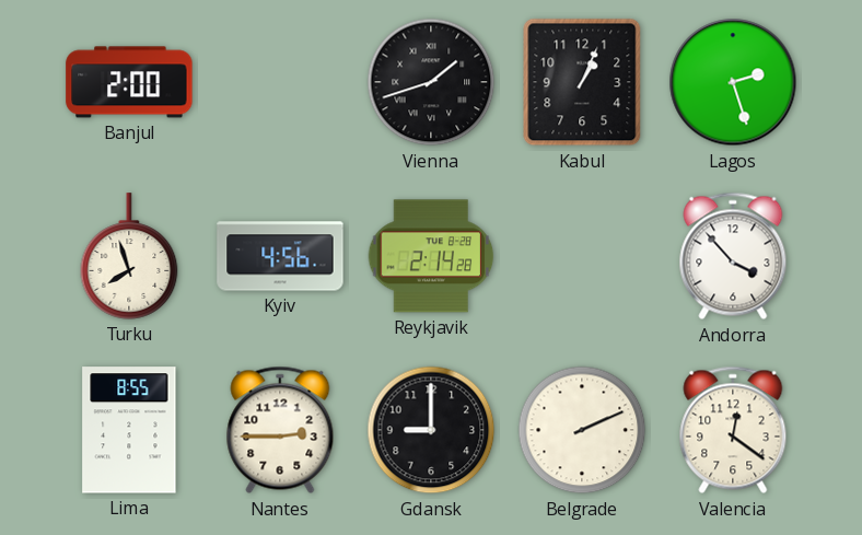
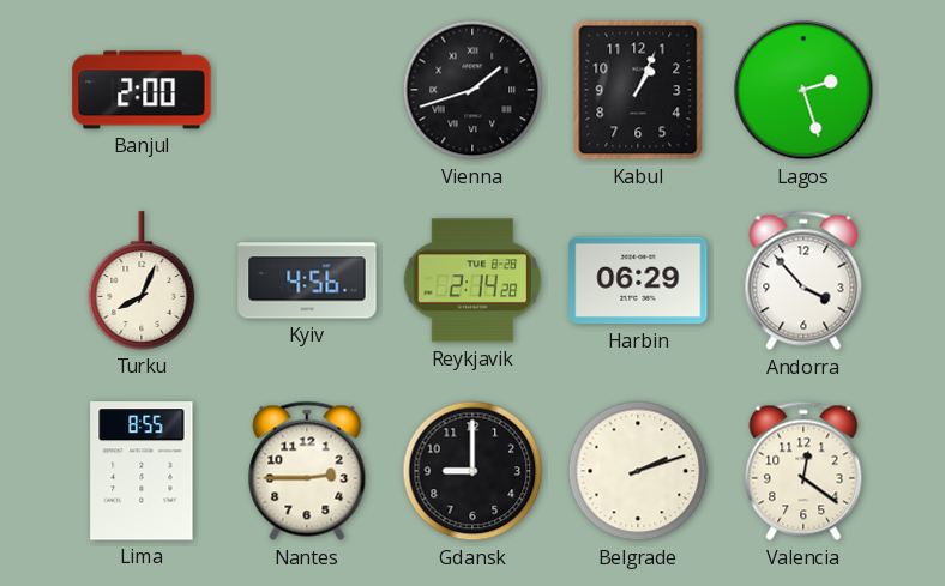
Turku: 7:57 -> 8:04
Harbin: none -> 06:29
Belgrade: 2:11 -> 2:12
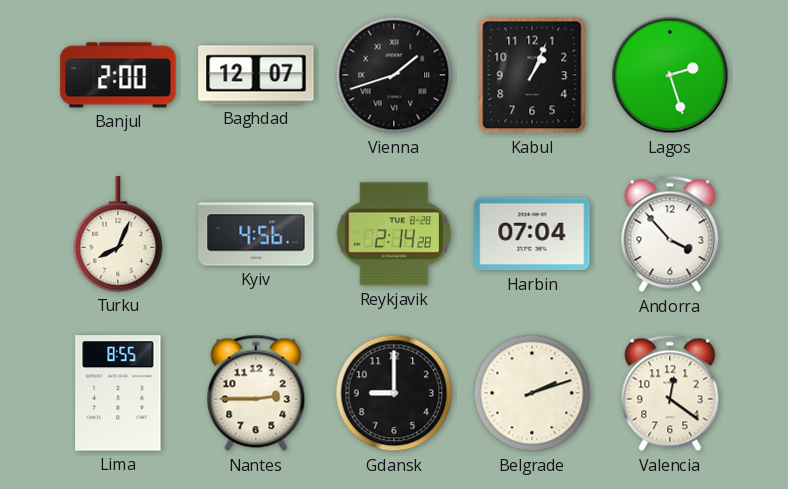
Baghdad: none -> 12:07
Harbin: 06:29 -> 07:04
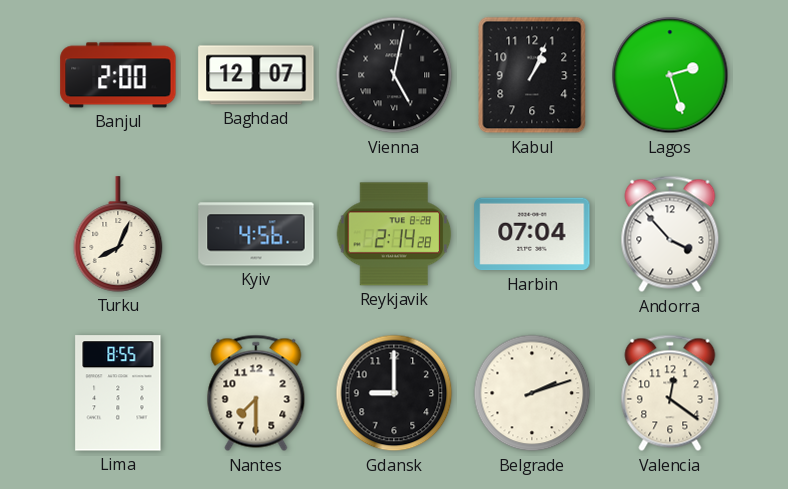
Vienna: 1:42 -> 5:02
Nantes: 2:45 -> 7:30
